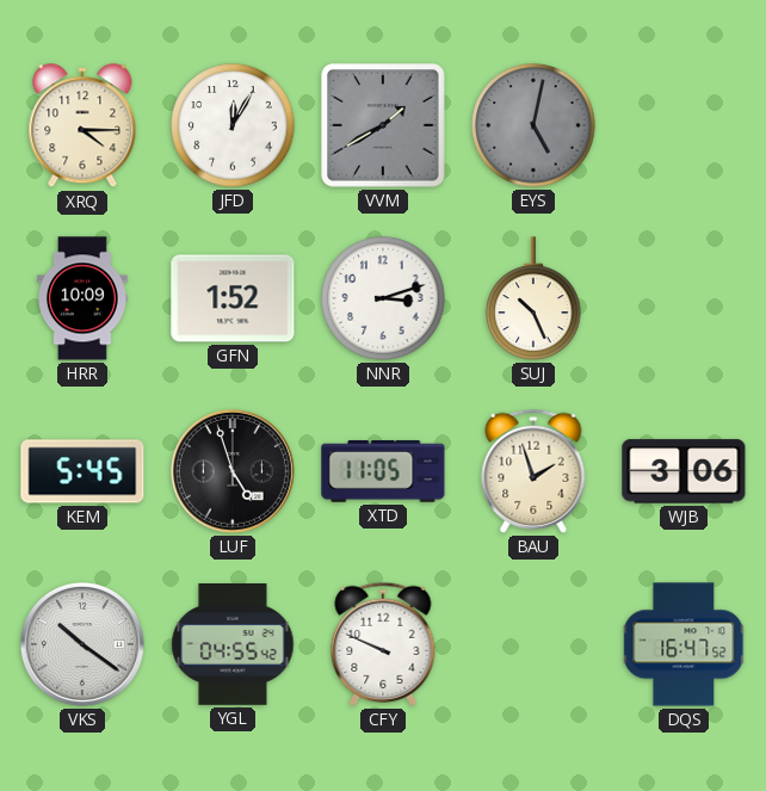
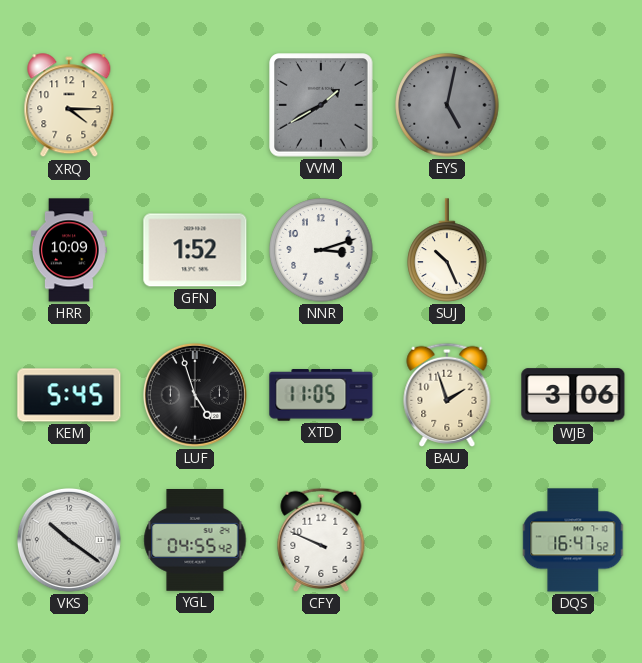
JFD: 12:05 -> none
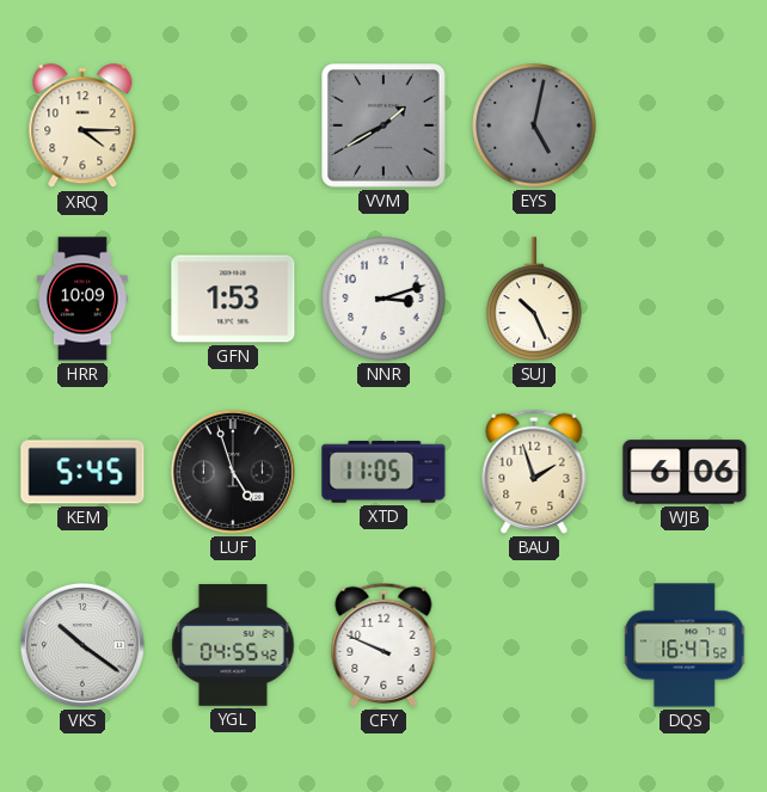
GFN: 1:52 -> 1:53
WJB: 3:06 -> 6:06
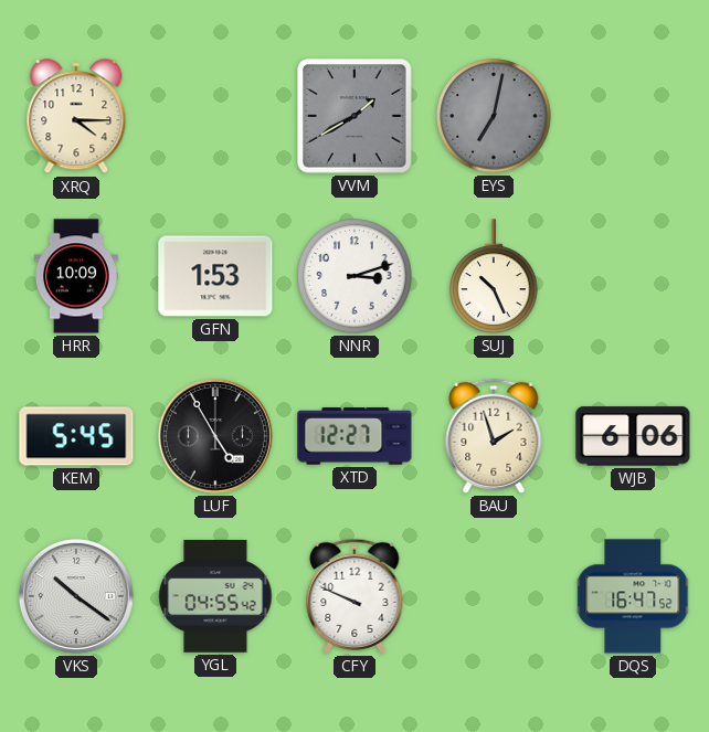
EYS: 5:02 -> 7:02
LUF: 4:57 -> 4:55
XTD: 11:05 -> 12:27
